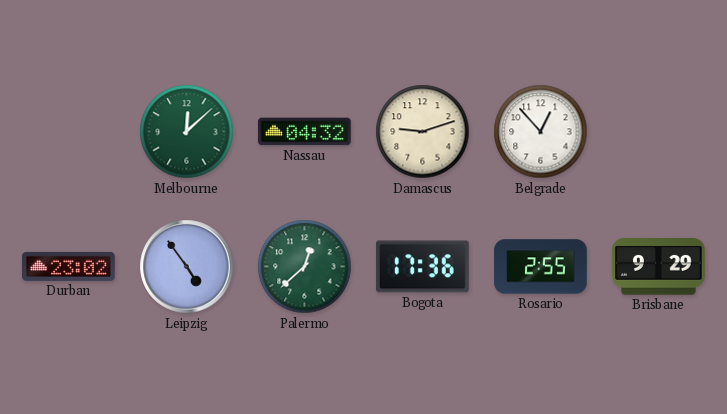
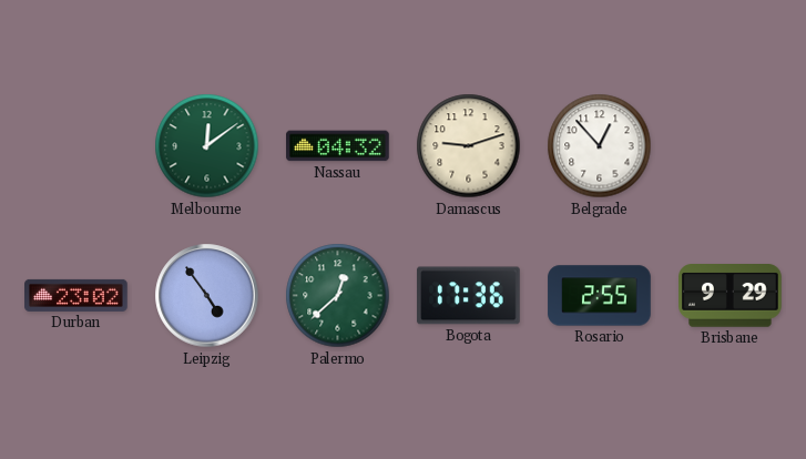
Melbourne: 12:08 -> 12:09
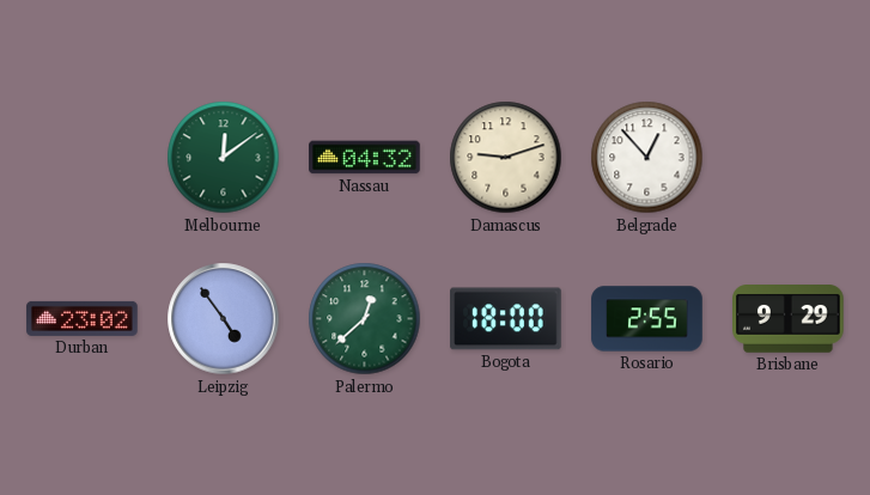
Bogota: 17:36 -> 18:00
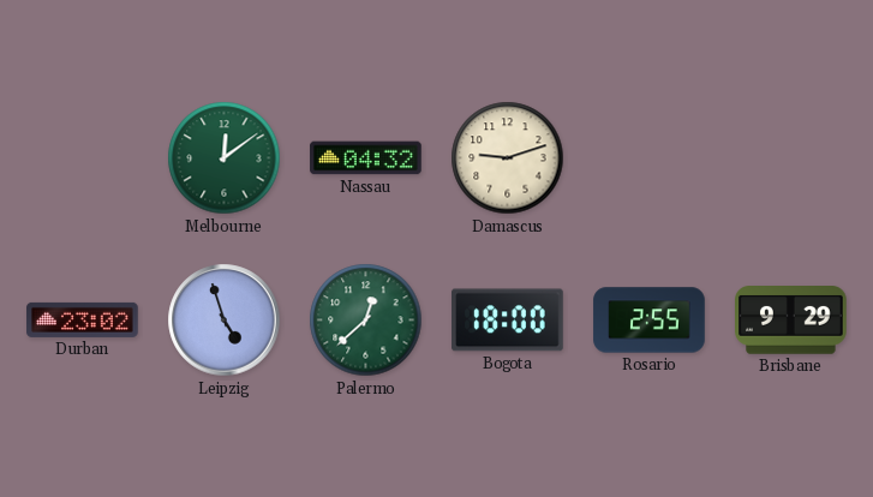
Belgrade: 12:53 -> none
Leipzig: 4:54 -> 4:57
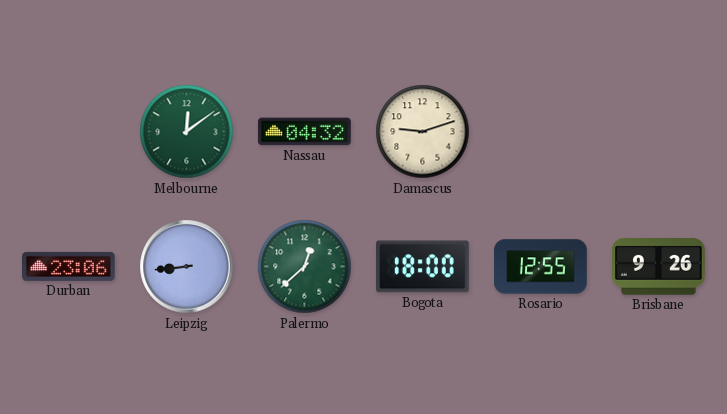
Durban: 23:02 -> 23:06
Leipzig: 4:57 -> 8:44
Rosario: 2:55 -> 12:55
Brisbane: 9:29 -> 9:26
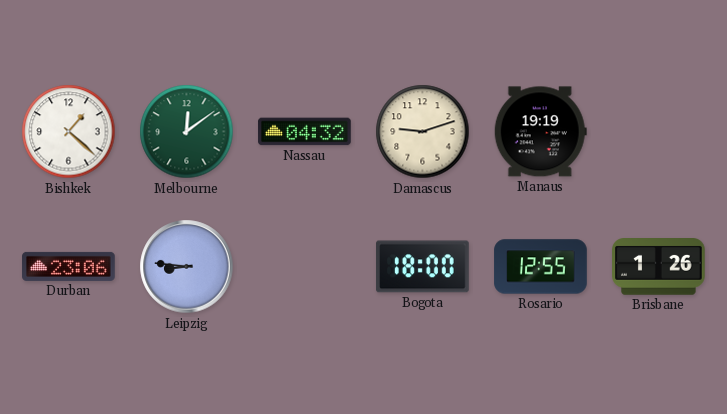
Bishkek: none -> 1:22
Manaus: none -> 19:19
Leipzig: 8:44 -> 8:46
Palermo: 12:38 -> none
Brisbane: 9:26 -> 1:26
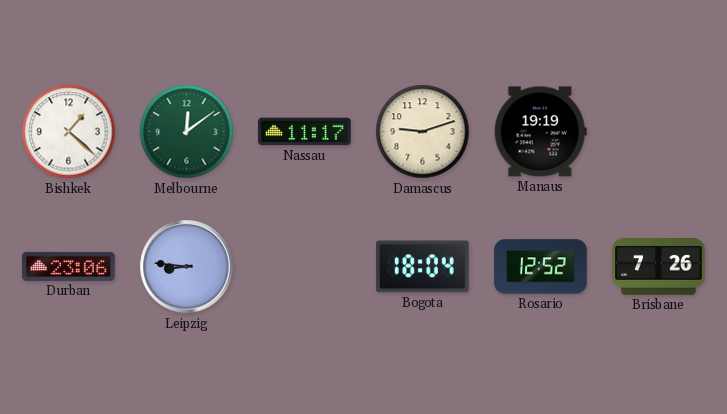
Nassau: 04:32 -> 11:17
Bogota: 18:00 -> 18:04
Rosario: 12:55 -> 12:52
Brisbane: 1:26 -> 7:26
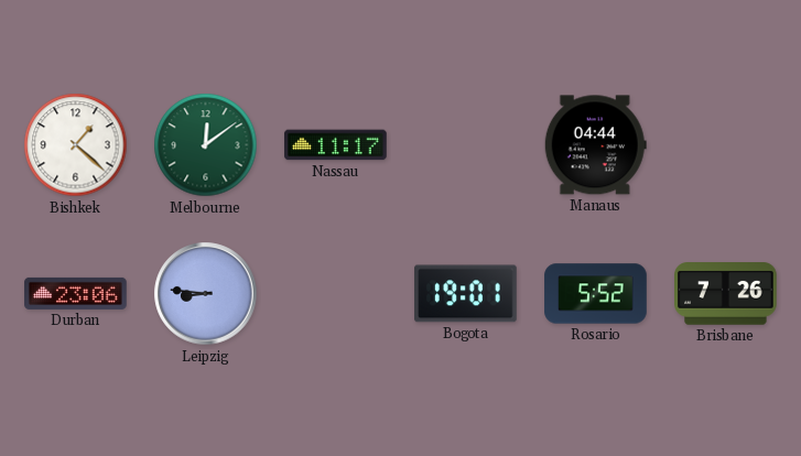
Damascus: 9:12 -> none
Manaus: 19:19 -> 04:44
Bogota: 18:04 -> 19:01
Rosario: 12:52 -> 5:52
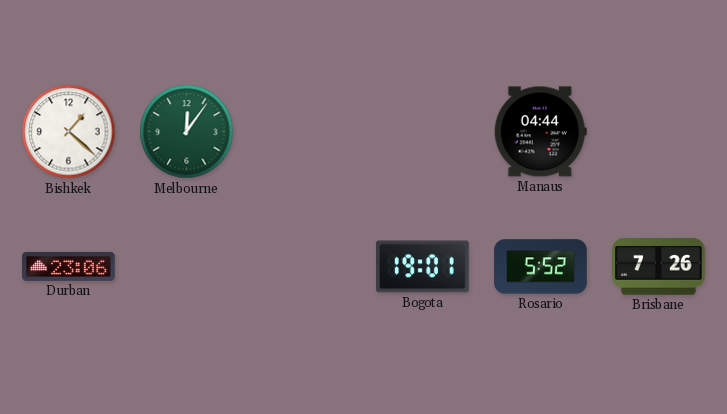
Melbourne: 12:09 -> 12:06
Nassau: 11:17 -> none
Leipzig: 8:46 -> none
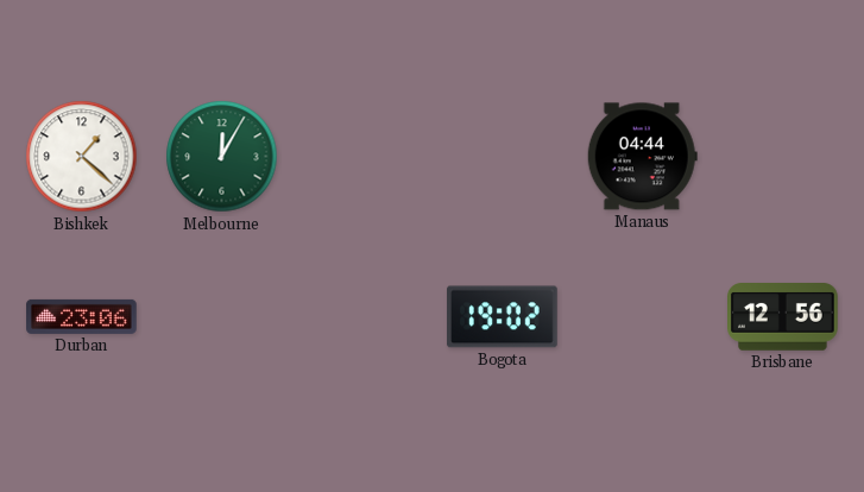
Melbourne: 12:06 -> 12:05
Bogota: 19:01 -> 19:02
Rosario: 5:52 -> none
Brisbane: 7:26 -> 12:56
